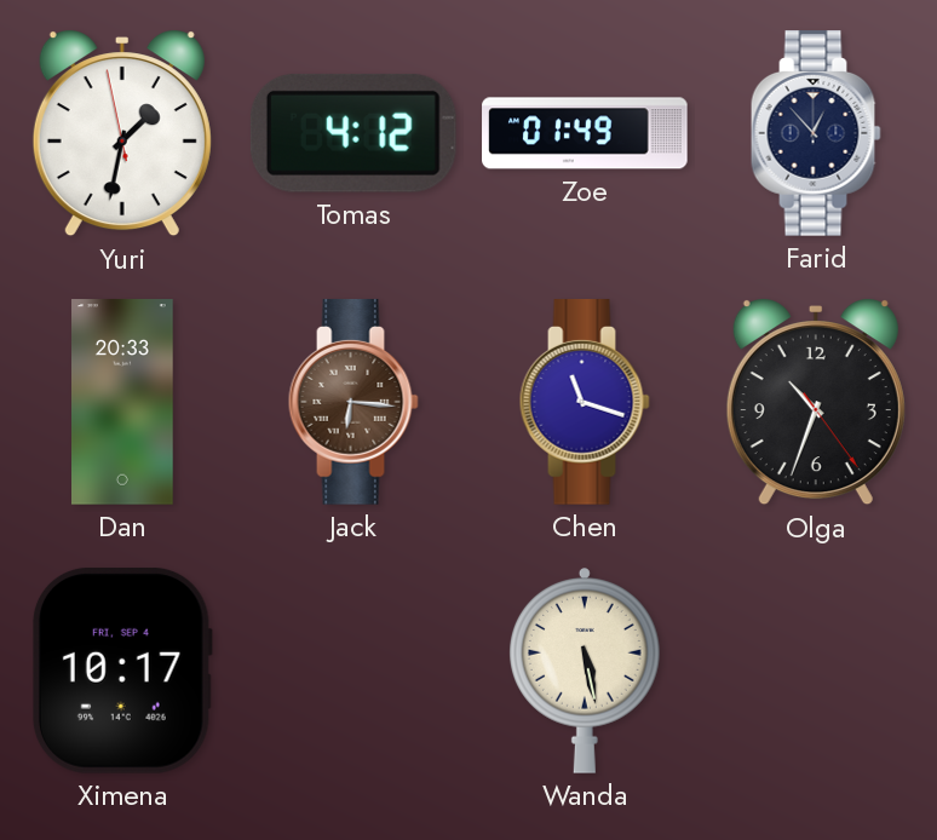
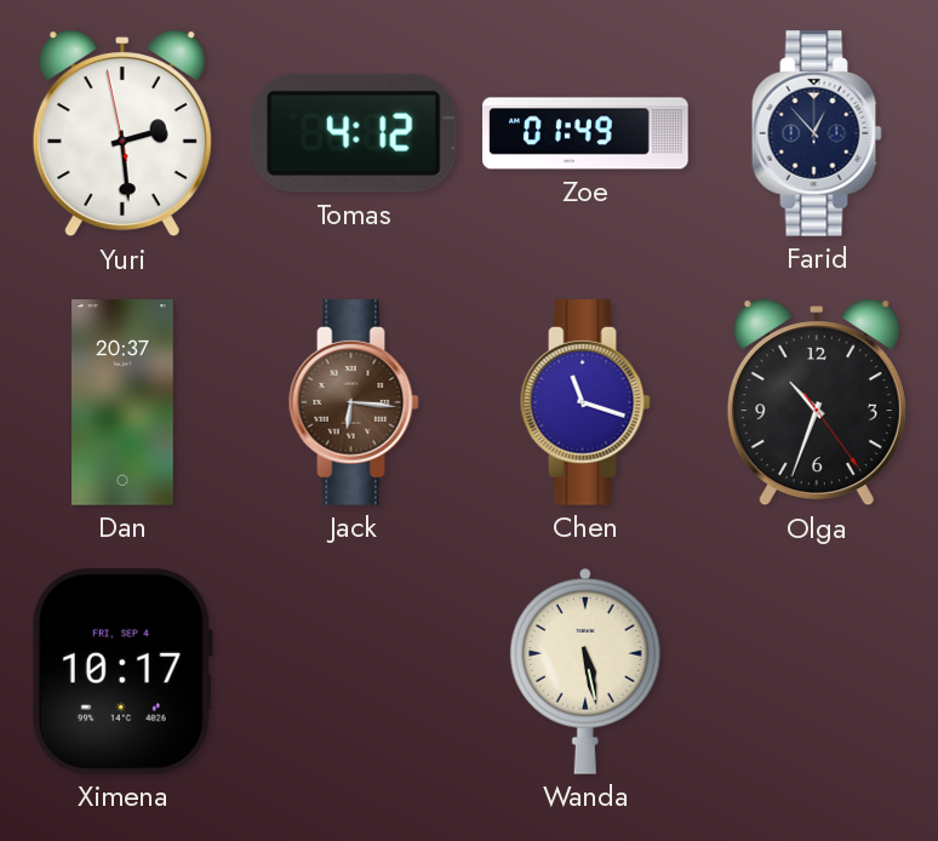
Yuri: 1:31 -> 2:28
Dan: 20:33 -> 20:37
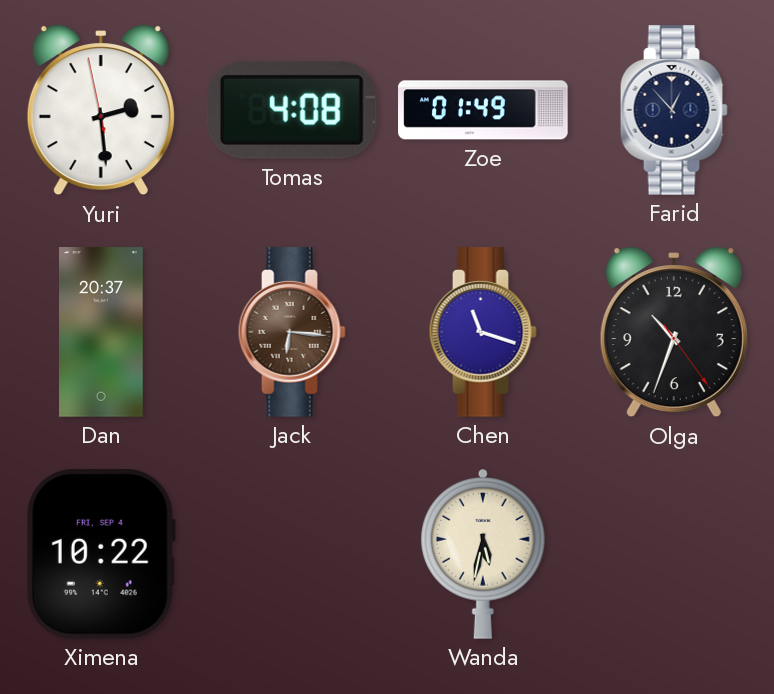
Tomas: 4:12 -> 4:08
Ximena: 10:17 -> 10:22
Wanda: 5:28 -> 5:32
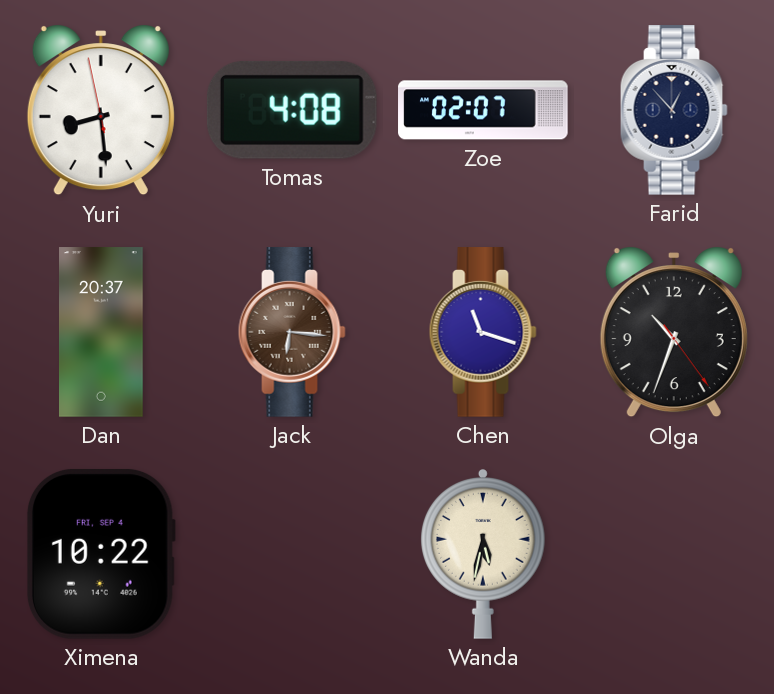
Yuri: 2:28 -> 8:28
Zoe: 01:49 -> 02:07
